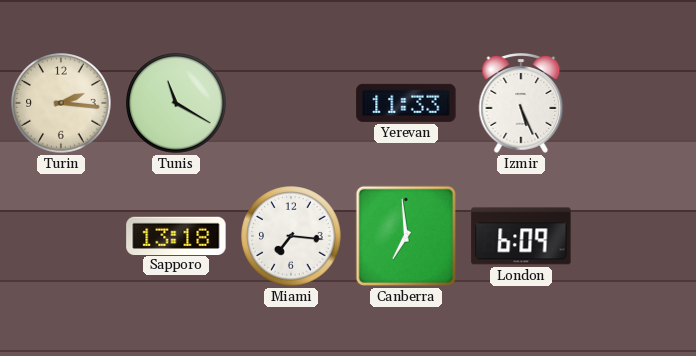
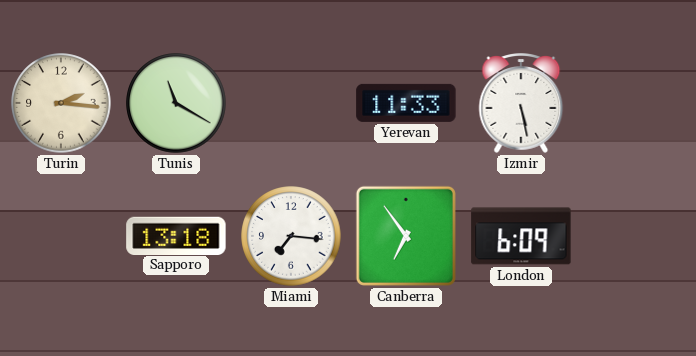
Izmir: 5:26 -> 5:28
Canberra: 6:59 -> 6:54
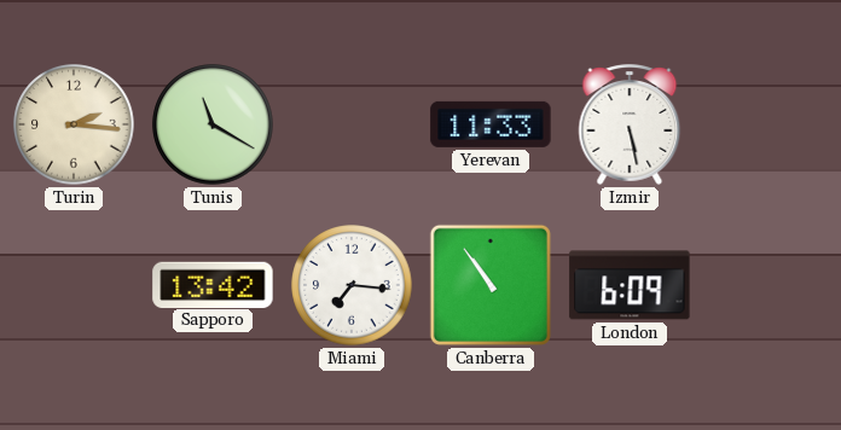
Sapporo: 13:18 -> 13:42
Canberra: 6:54 -> 10:54
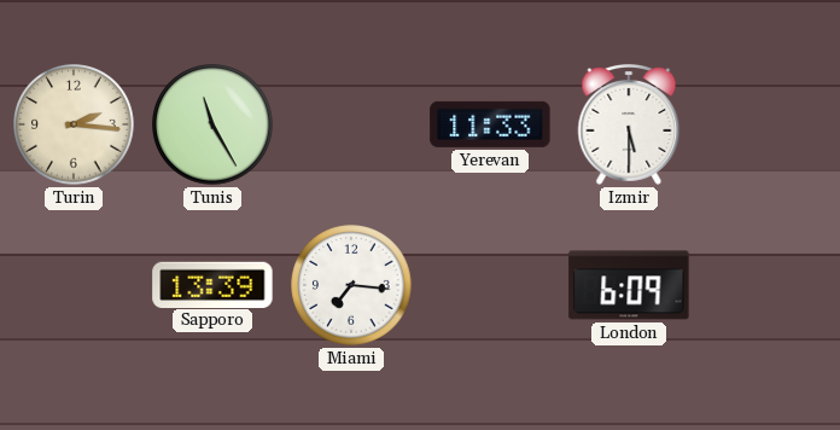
Tunis: 11:20 -> 11:25
Izmir: 5:28 -> 5:30
Sapporo: 13:42 -> 13:39
Canberra: 10:54 -> none
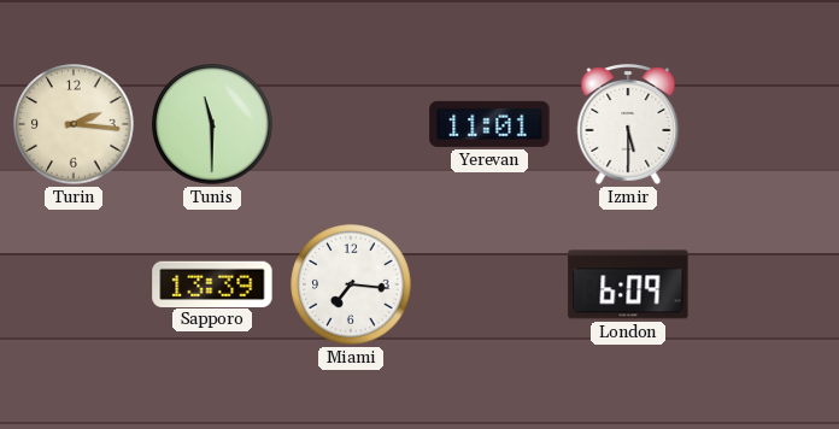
Tunis: 11:25 -> 11:30
Yerevan: 11:33 -> 11:01
